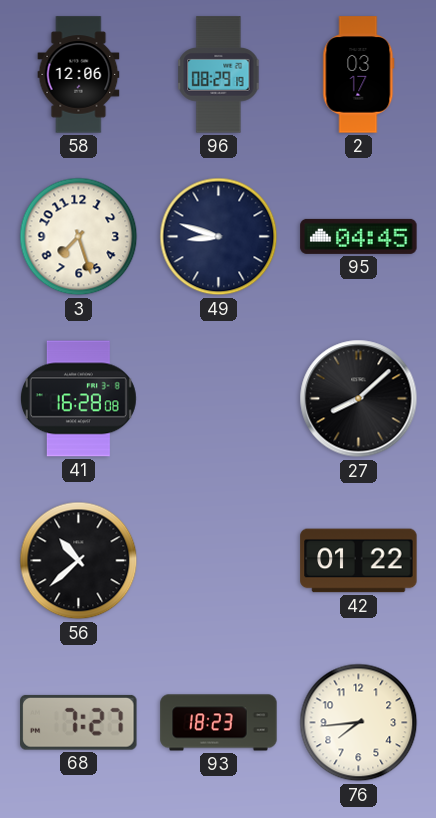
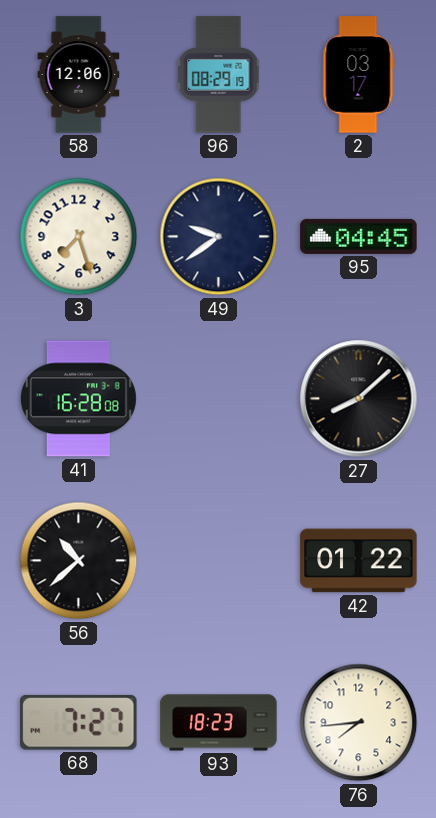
49: 8:48 -> 9:39
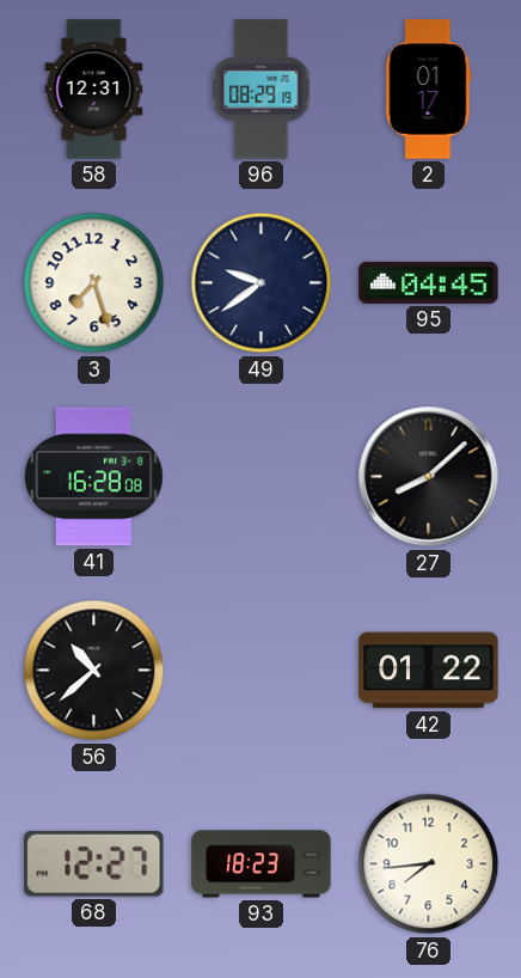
58: 12:06 -> 12:31
2: 03:17 -> 01:17
68: 7:27 -> 12:27
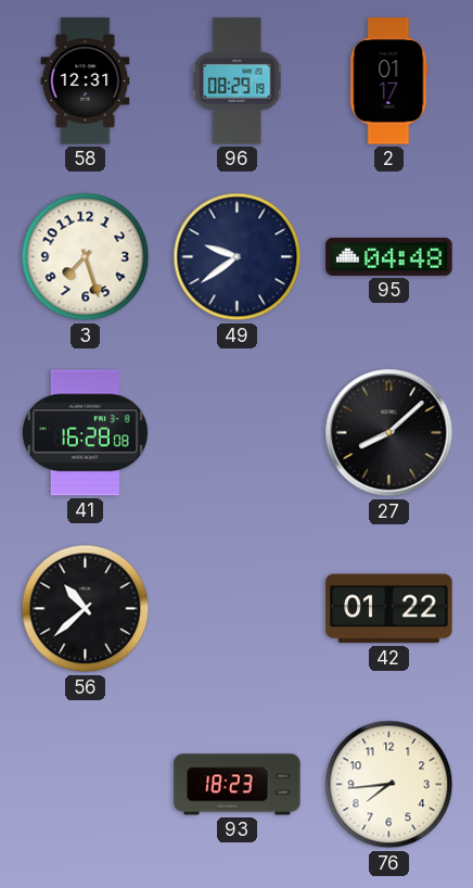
95: 04:45 -> 04:48
68: 12:27 -> none
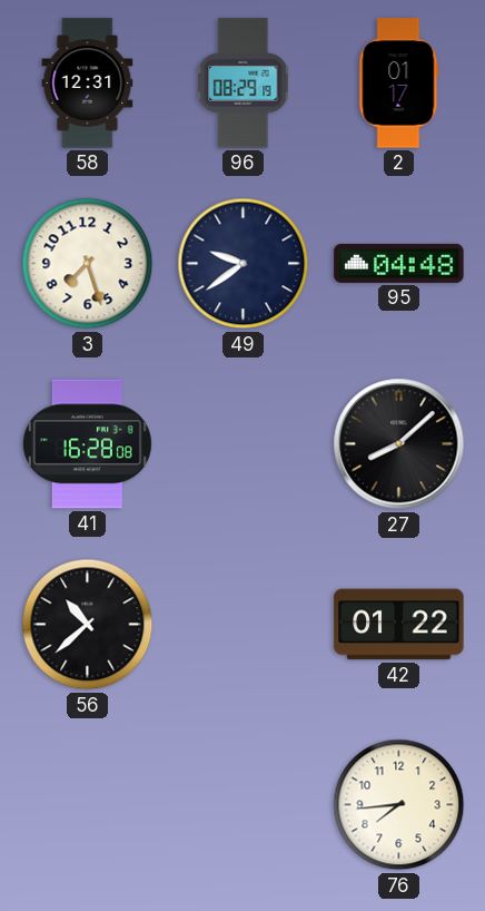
93: 18:23 -> none
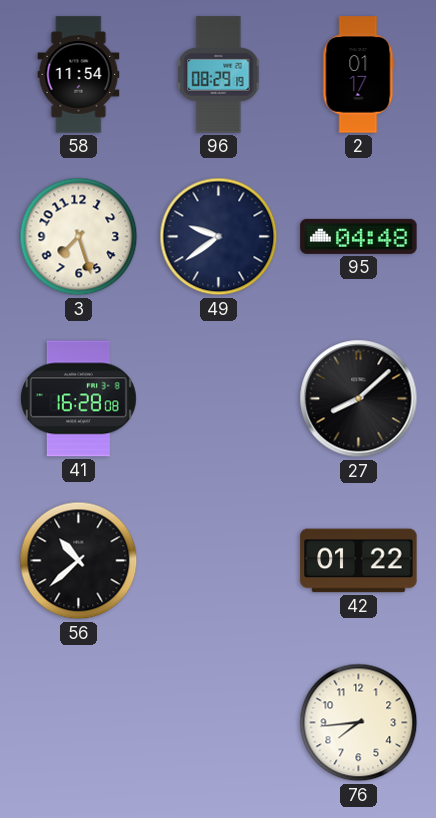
58: 12:31 -> 11:54
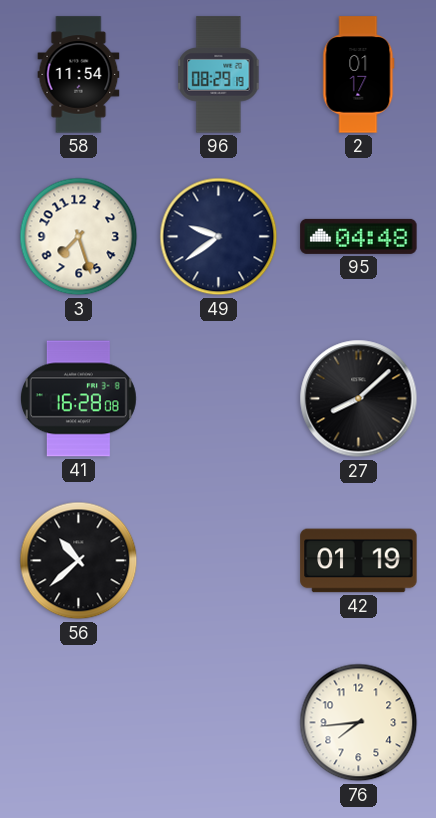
42: 01:22 -> 01:19
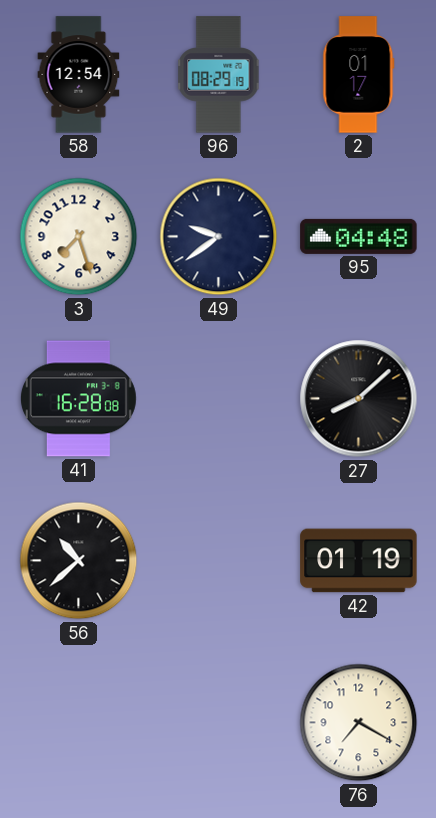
58: 11:54 -> 12:54
76: 7:44 -> 7:20
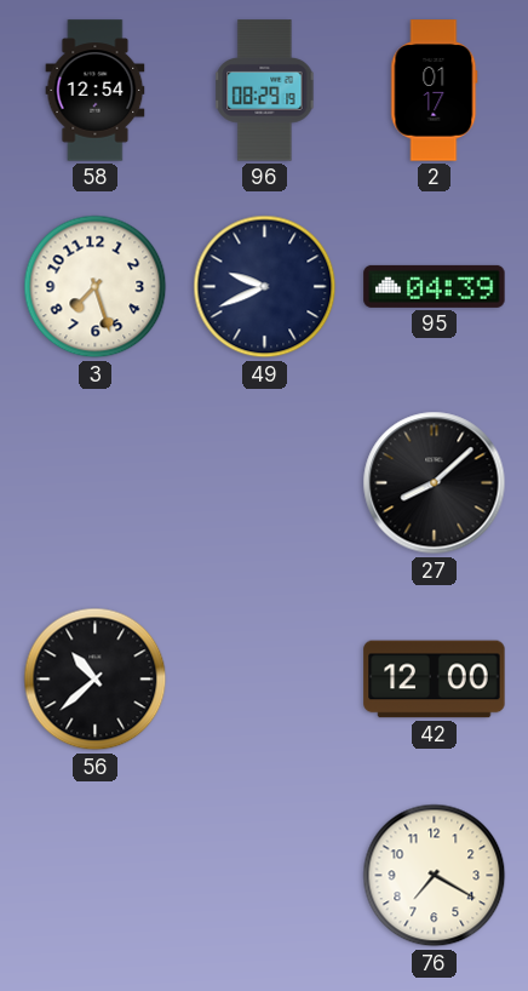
49: 9:39 -> 9:41
95: 04:48 -> 04:39
41: 16:28 -> none
42: 01:19 -> 12:00
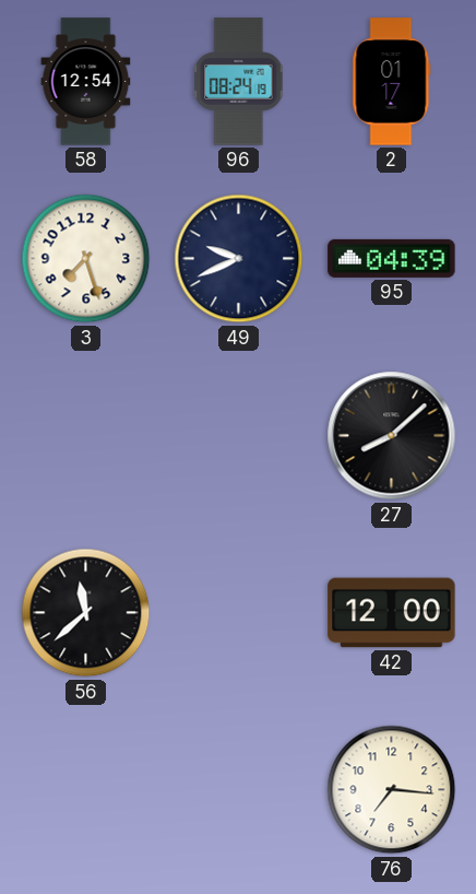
96: 08:29 -> 08:24
56: 10:38 -> 11:38
76: 7:20 -> 7:16
